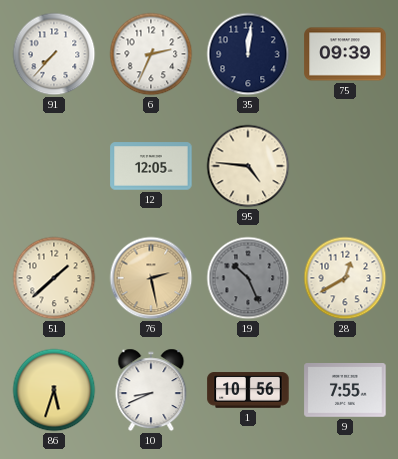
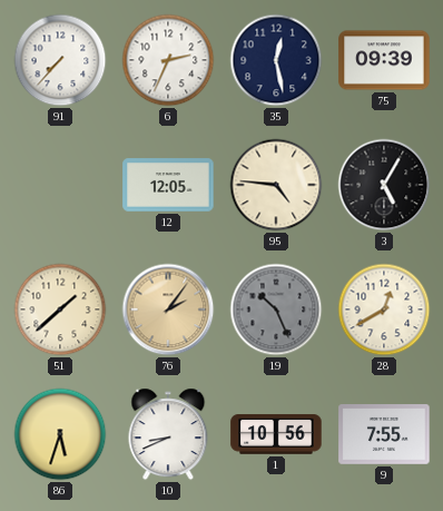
35: 12:01 -> 12:28
3: none -> 5:05
76: 2:28 -> 2:06
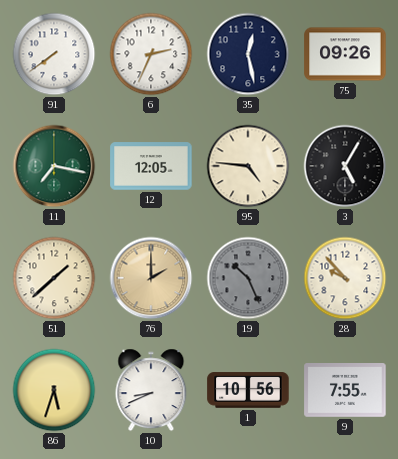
91: 7:37 -> 7:39
75: 09:39 -> 09:26
11: none -> 7:17
76: 2:06 -> 2:00
28: 12:40 -> 9:53
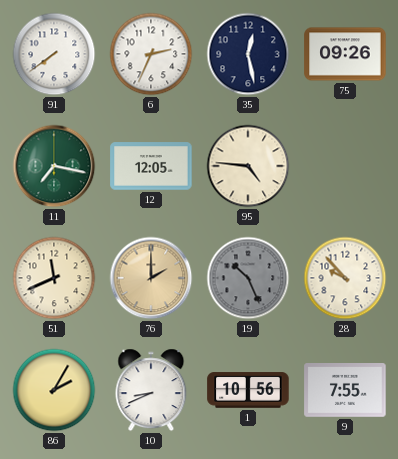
3: 5:05 -> none
51: 1:38 -> 11:41
86: 5:33 -> 2:05
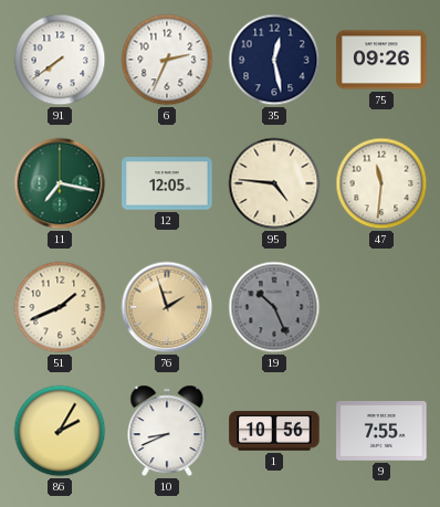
47: none -> 11:31
51: 11:41 -> 1:41
76: 2:00 -> 1:57
28: 9:53 -> none
